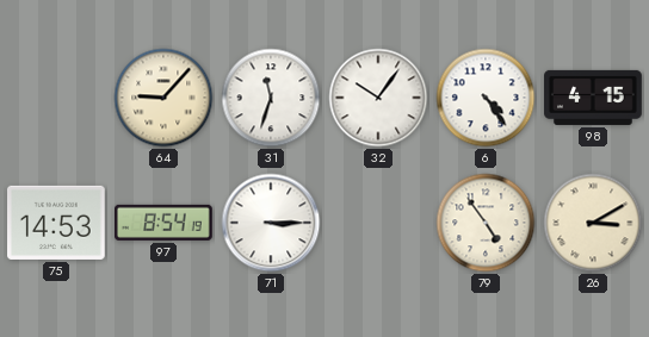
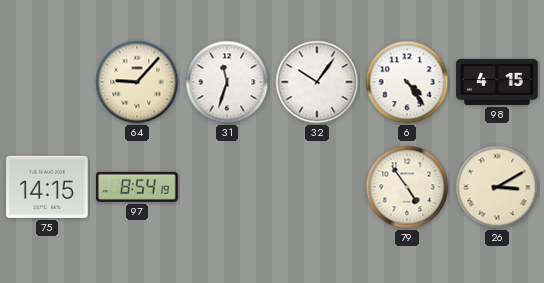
75: 14:53 -> 14:15
71: 3:15 -> none
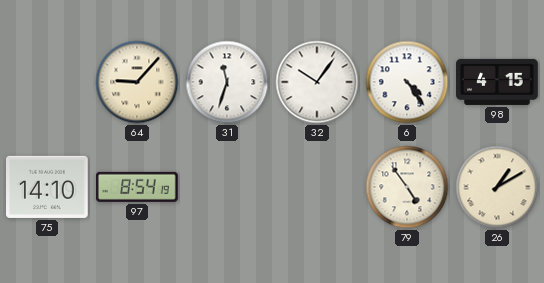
75: 14:15 -> 14:10
26: 3:10 -> 1:10
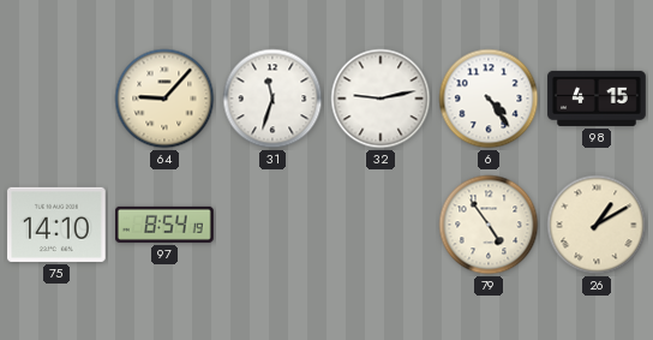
32: 10:06 -> 9:13
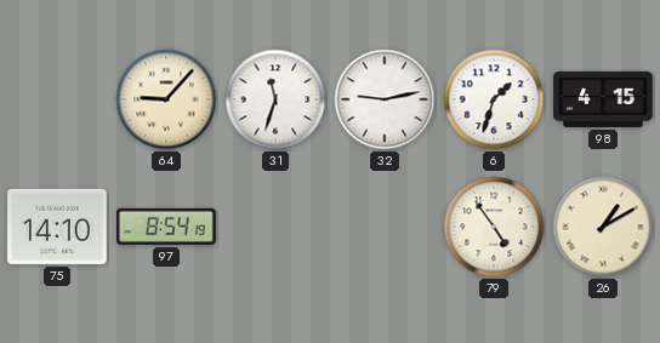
6: 4:24 -> 1:33
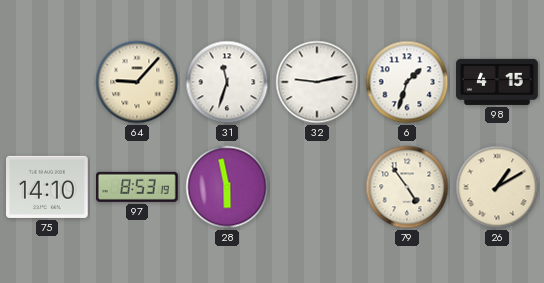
97: 8:54 -> 8:53
28: none -> 5:58
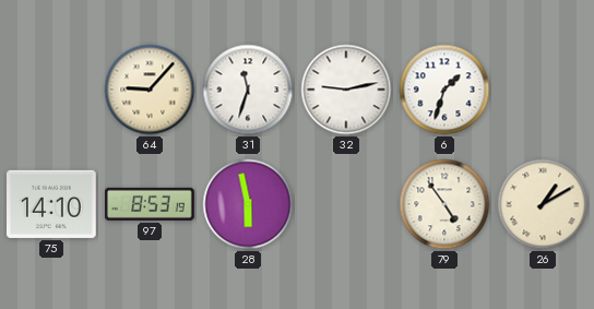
98: 4:15 -> none
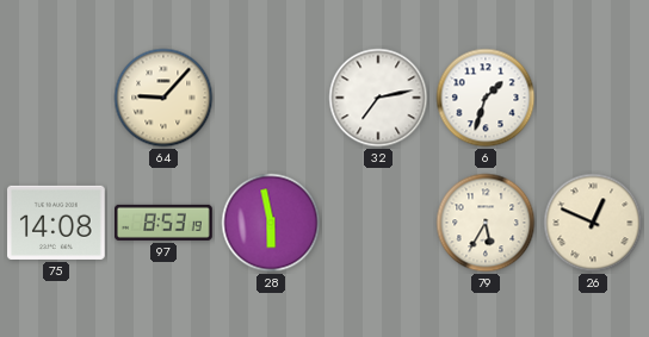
31: 11:33 -> none
32: 9:13 -> 7:13
75: 14:10 -> 14:08
79: 4:54 -> 5:35
26: 1:10 -> 12:49
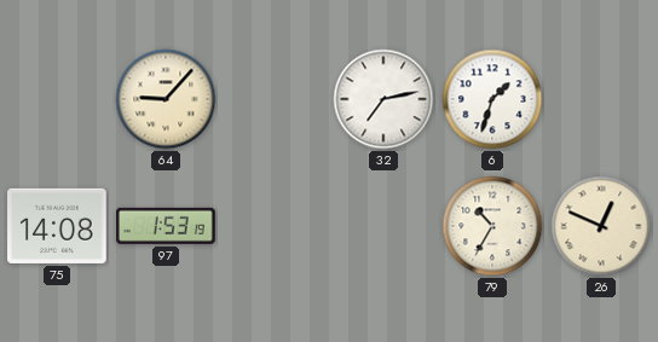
97: 8:53 -> 1:53
28: 5:58 -> none
79: 5:35 -> 10:35
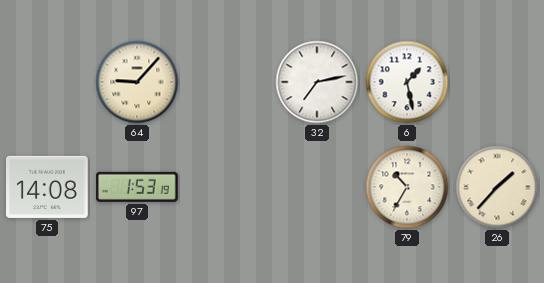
6: 1:33 -> 1:28
26: 12:49 -> 1:37
